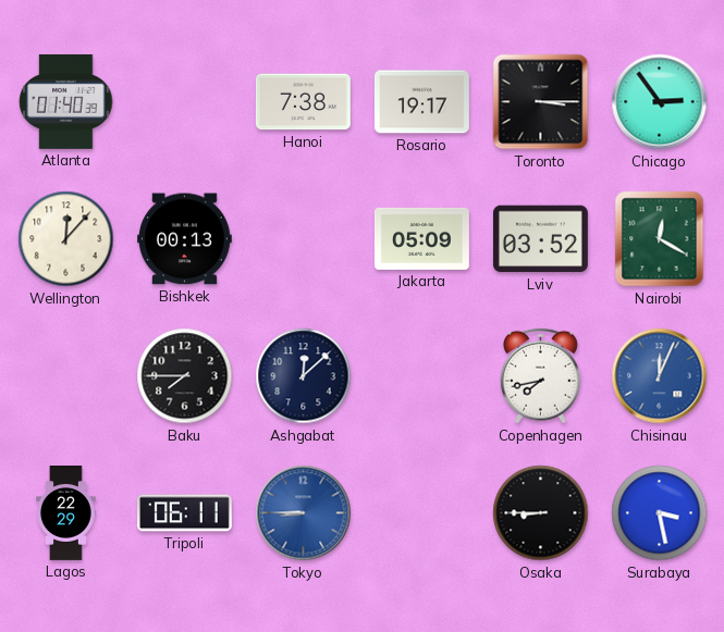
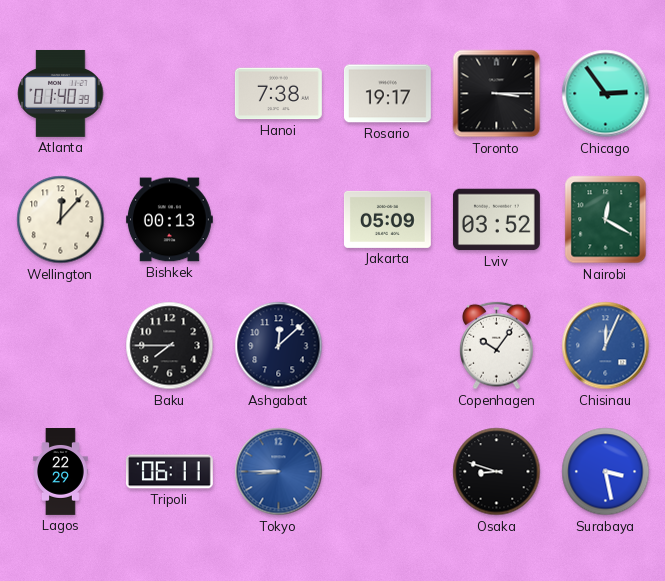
Copenhagen: 7:43 -> 10:06
Osaka: 8:45 -> 8:48
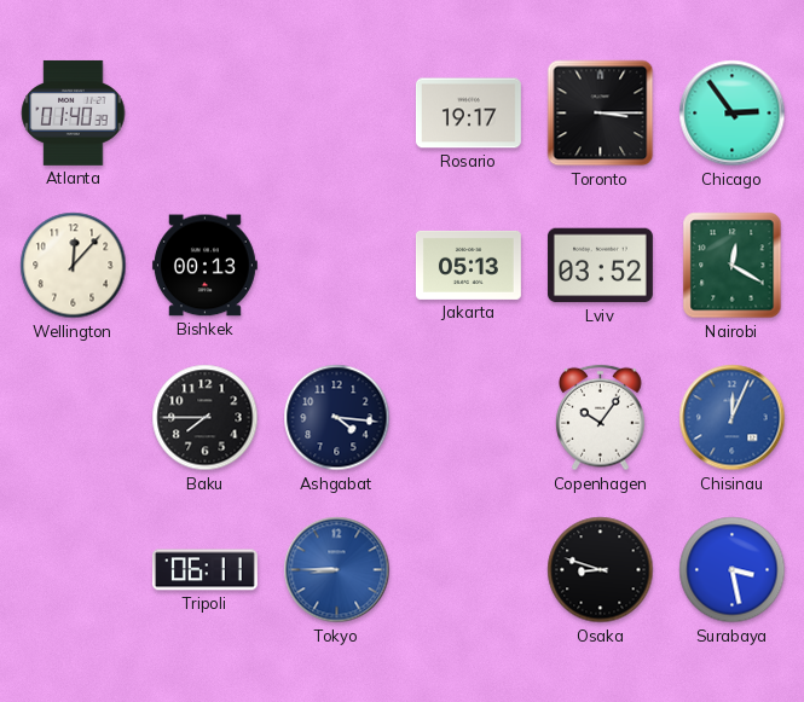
Hanoi: 7:38 -> none
Jakarta: 05:09 -> 05:13
Ashgabat: 12:08 -> 4:16
Lagos: 22:29 -> none
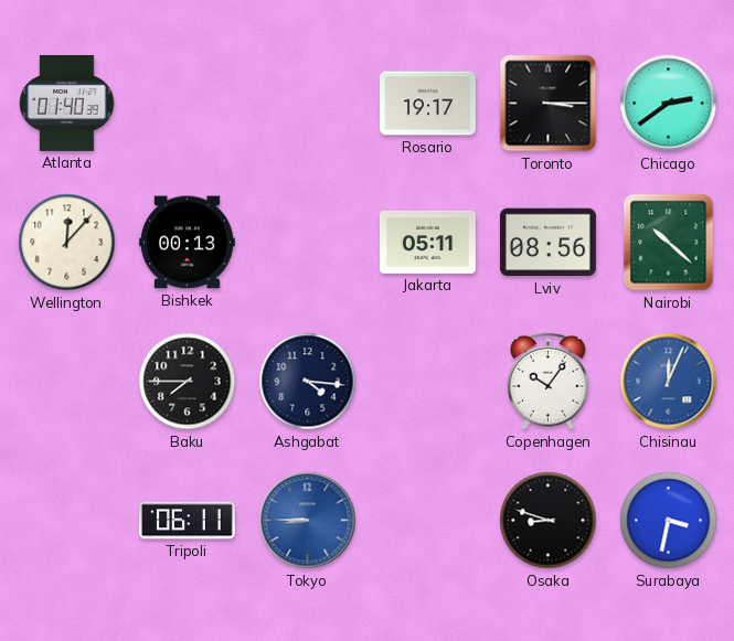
Chicago: 2:54 -> 2:39
Jakarta: 05:13 -> 05:11
Lviv: 03:52 -> 08:56
Nairobi: 12:20 -> 10:22
Surabaya: 3:28 -> 3:32
